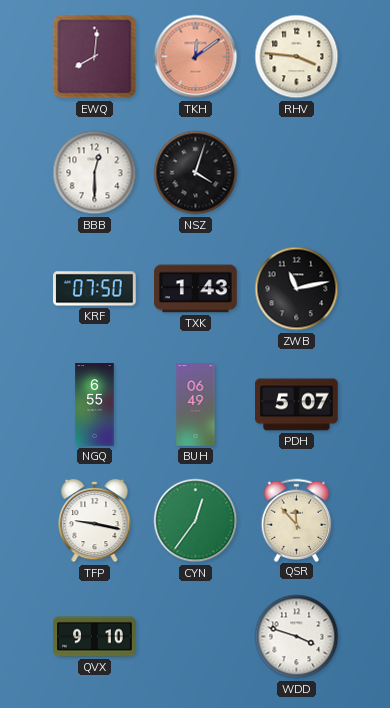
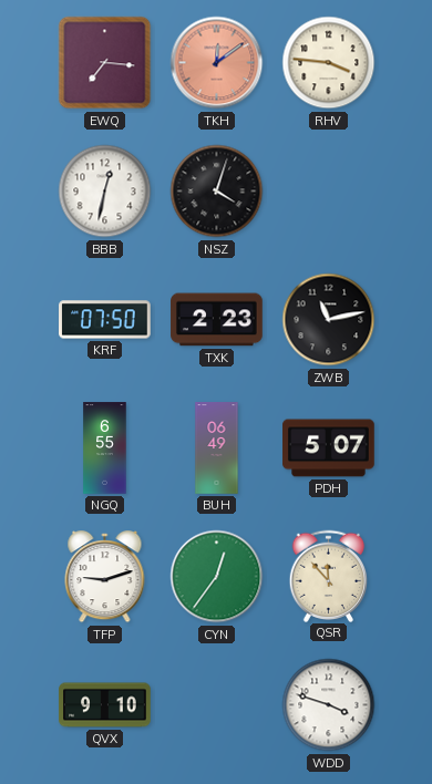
EWQ: 8:01 -> 7:16
BBB: 12:30 -> 12:32
TXK: 1:43 -> 2:23
TFP: 9:17 -> 9:12
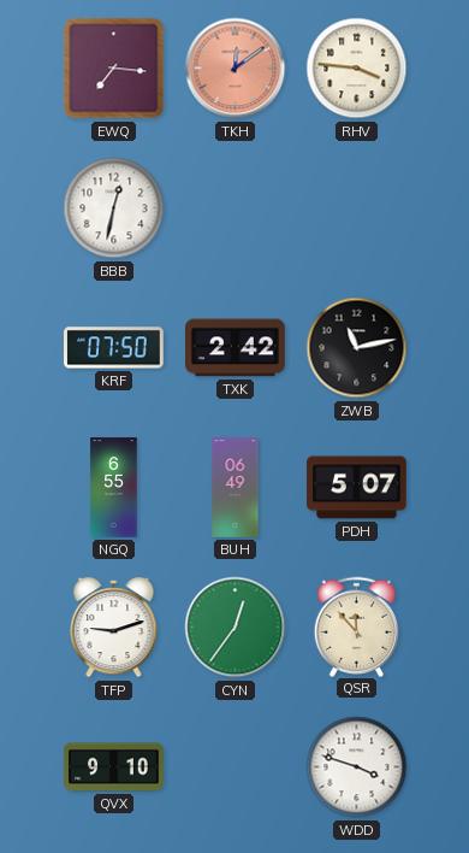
NSZ: 4:03 -> none
TXK: 2:23 -> 2:42
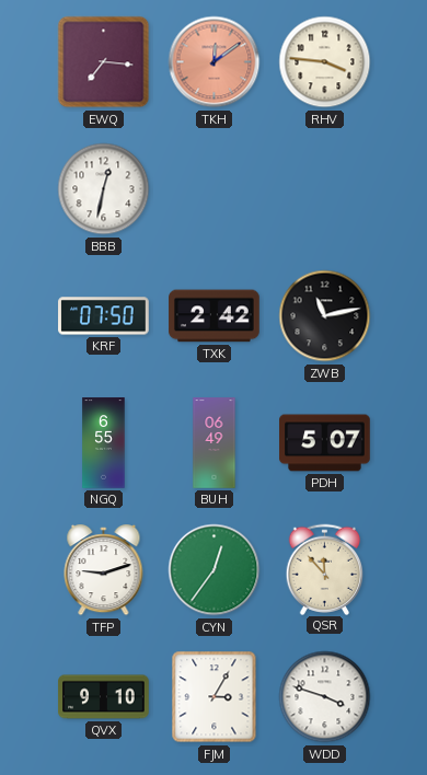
FJM: none -> 3:05
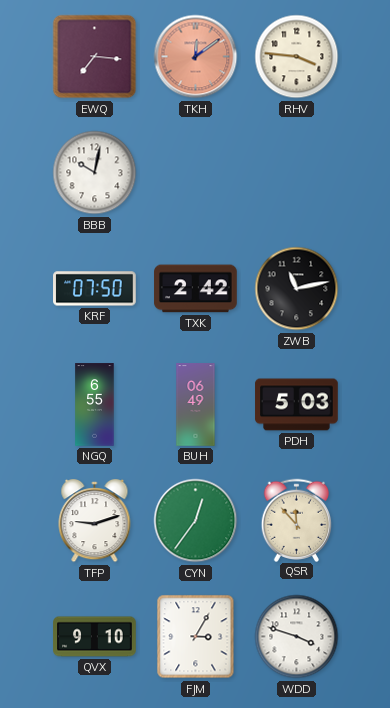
BBB: 12:32 -> 10:02
PDH: 5:07 -> 5:03
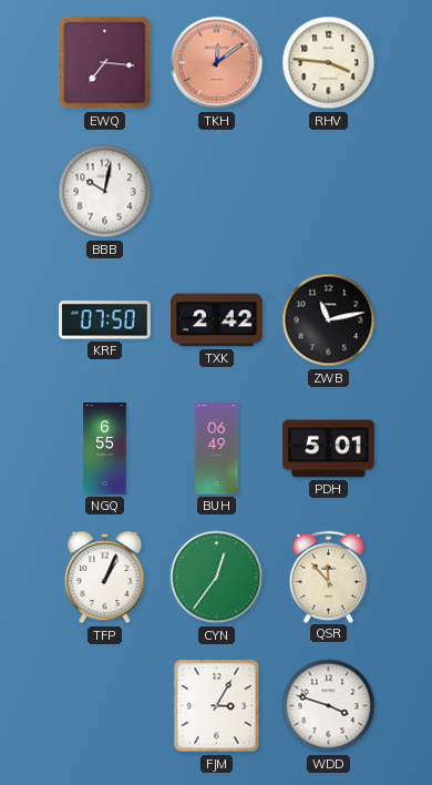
PDH: 5:03 -> 5:01
TFP: 9:12 -> 1:04
QVX: 9:10 -> none
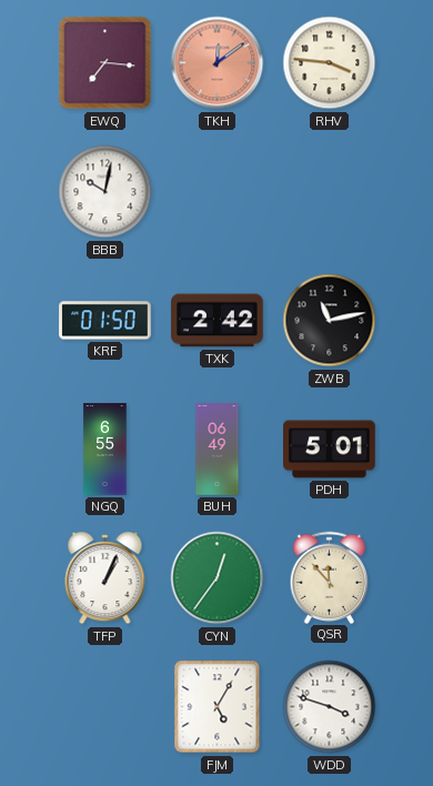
KRF: 07:50 -> 01:50
FJM: 3:05 -> 5:05
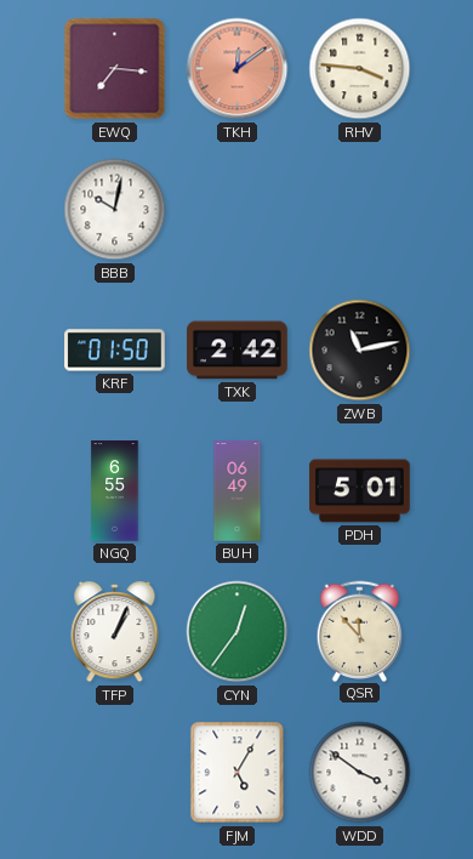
WDD: 3:48 -> 3:51
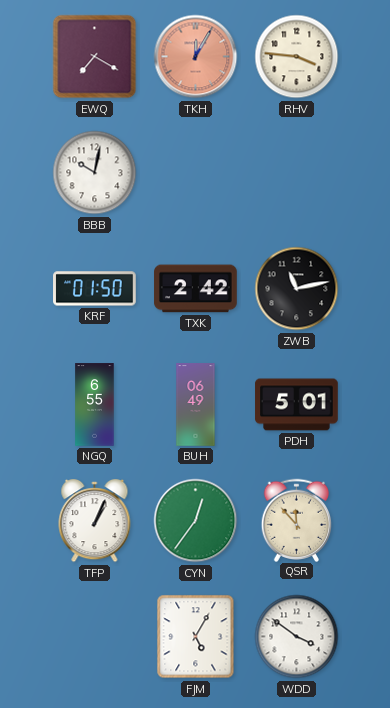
EWQ: 7:16 -> 7:20
TKH: 12:09 -> 12:05
